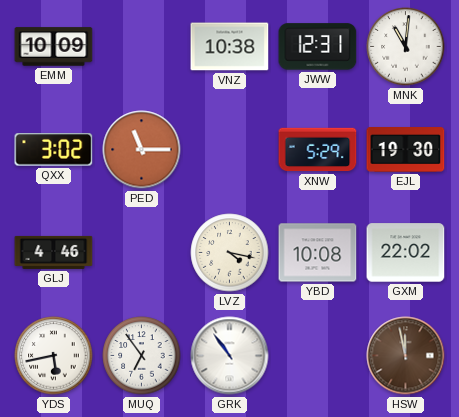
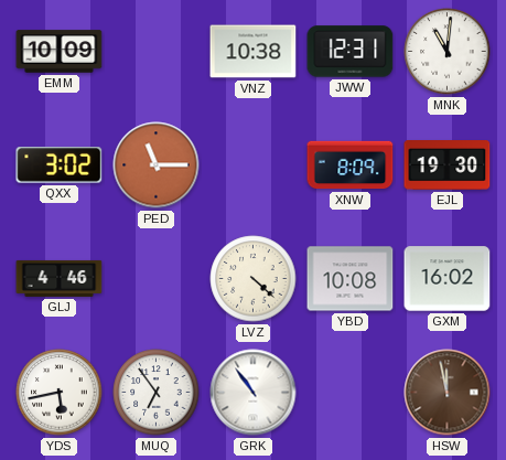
XNW: 5:29 -> 8:09
LVZ: 4:17 -> 4:22
GXM: 22:02 -> 16:02
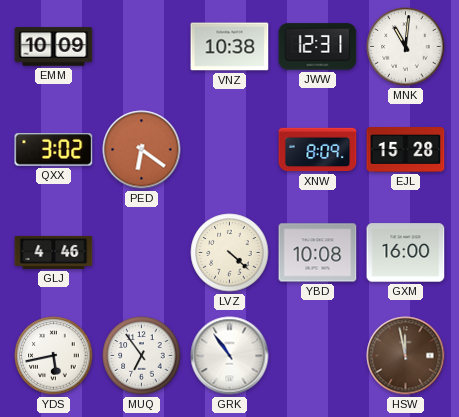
PED: 11:15 -> 6:21
EJL: 19:30 -> 15:28
GXM: 16:02 -> 16:00
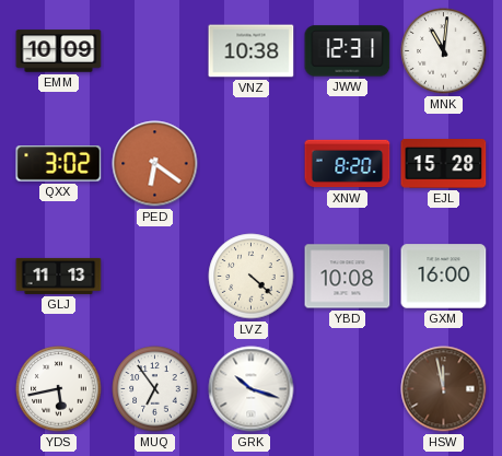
XNW: 8:09 -> 8:20
GLJ: 4:46 -> 11:13
GRK: 10:54 -> 10:18
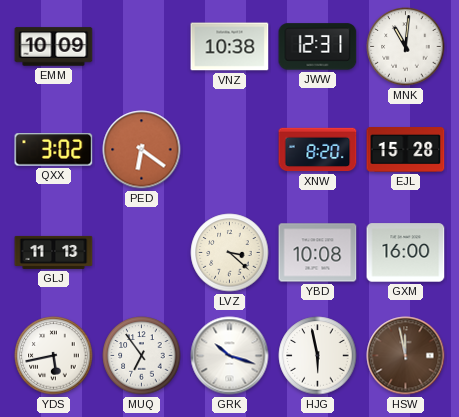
LVZ: 4:22 -> 3:22
HJG: none -> 5:58
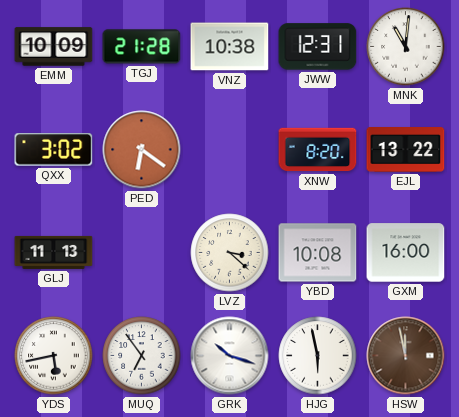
TGJ: none -> 21:28
EJL: 15:28 -> 13:22
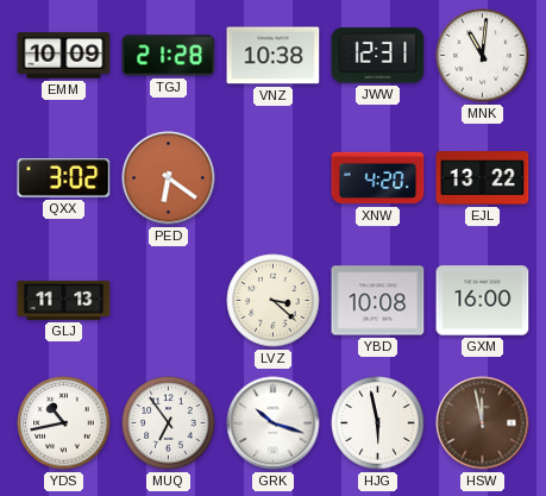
XNW: 8:20 -> 4:20
YDS: 5:43 -> 10:43
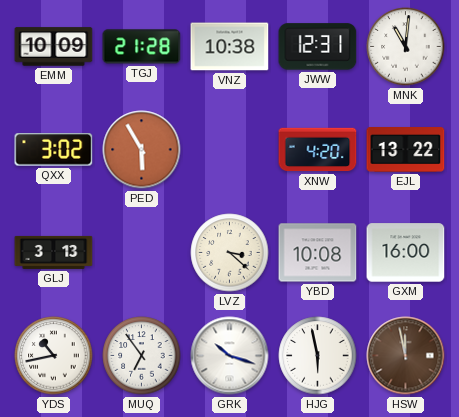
PED: 6:21 -> 5:55
GLJ: 11:13 -> 3:13
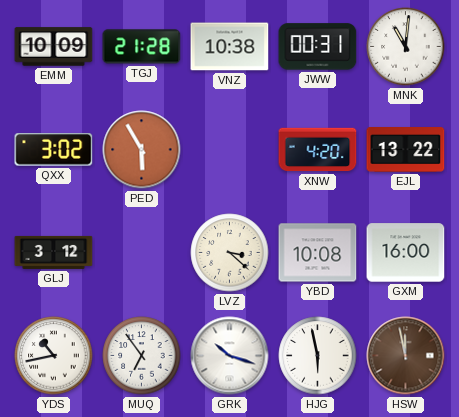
JWW: 12:31 -> 00:31
GLJ: 3:13 -> 3:12
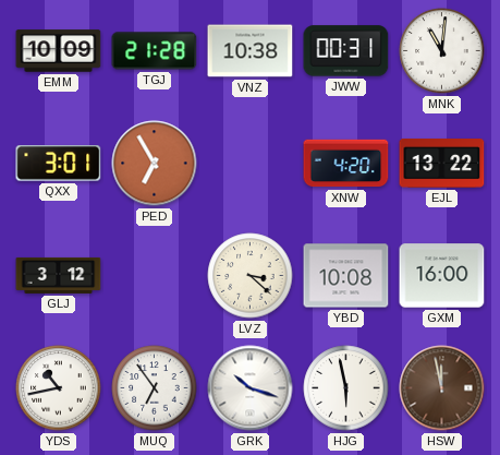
QXX: 3:02 -> 3:01
PED: 5:55 -> 6:55
